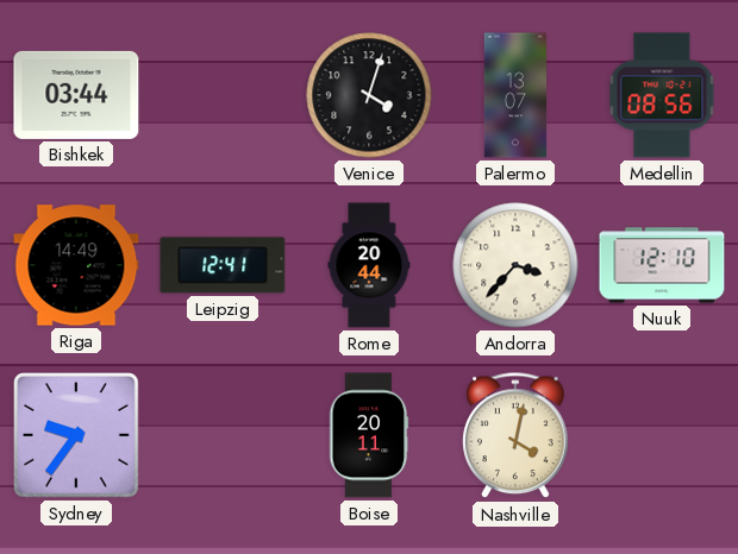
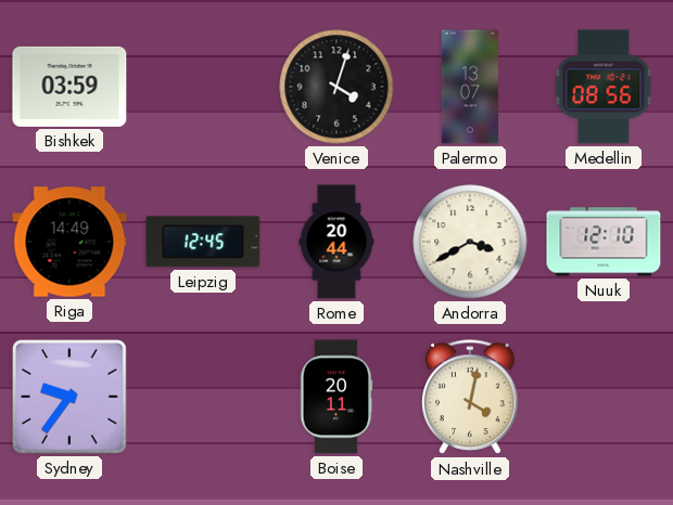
Bishkek: 03:44 -> 03:59
Leipzig: 12:41 -> 12:45
Andorra: 3:37 -> 3:40
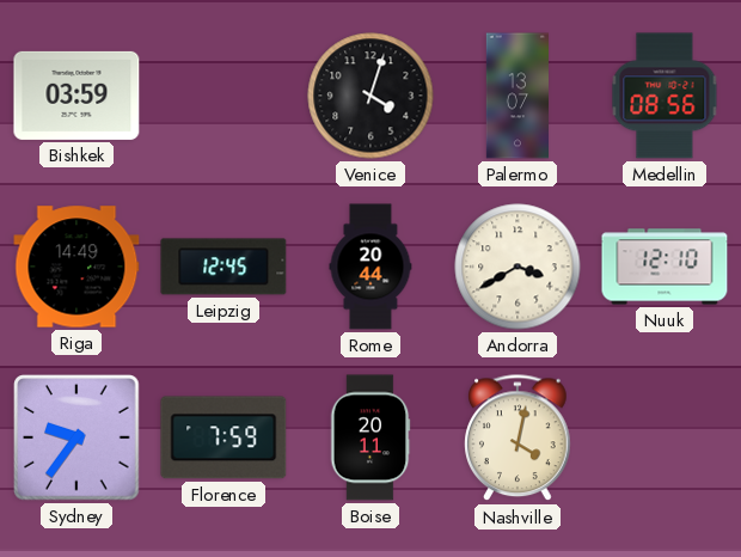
Florence: none -> 7:59
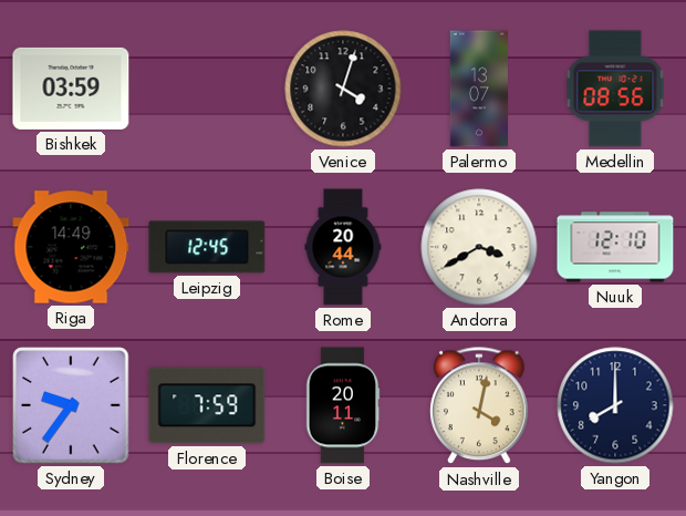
Yangon: none -> 8:00
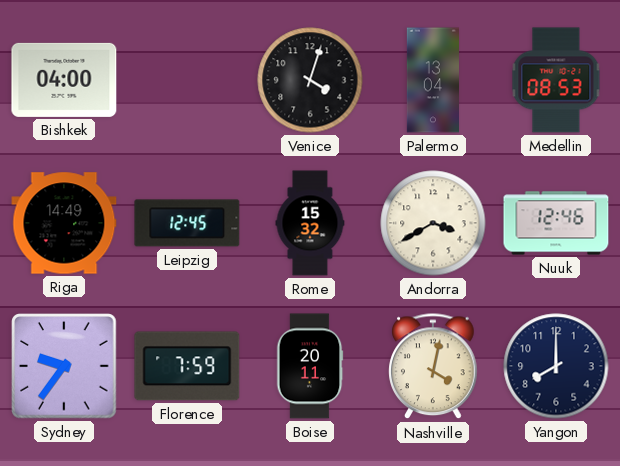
Bishkek: 03:59 -> 04:00
Palermo: 13:07 -> 13:04
Medellin: 08:56 -> 08:53
Rome: 20:44 -> 15:32
Nuuk: 12:10 -> 12:46
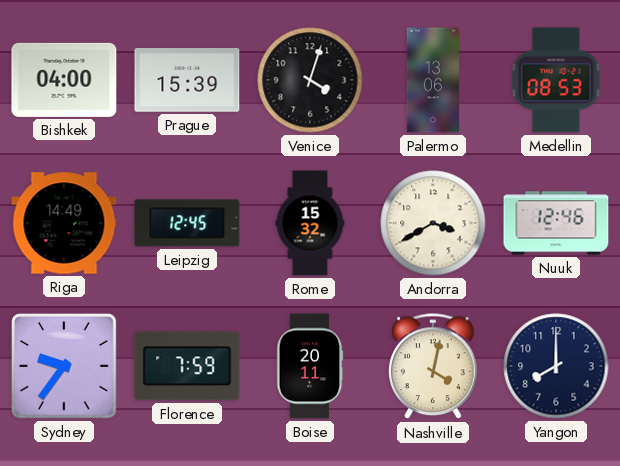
Prague: none -> 15:39
Palermo: 13:04 -> 13:06
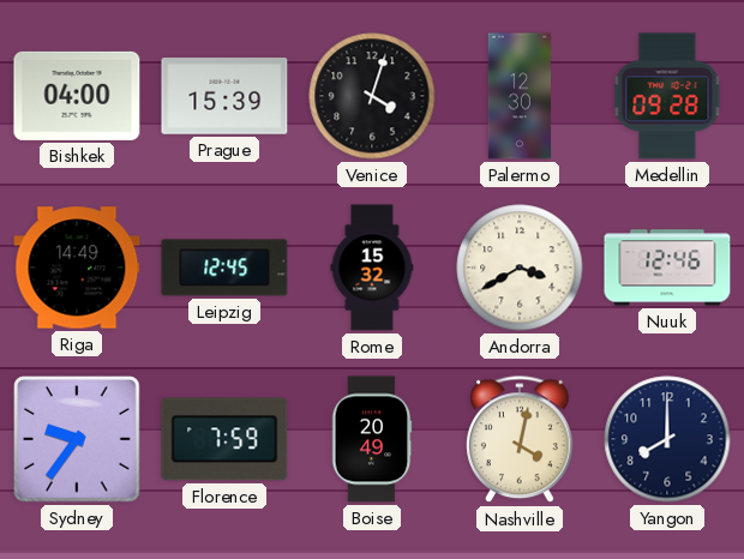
Palermo: 13:06 -> 12:30
Medellin: 08:53 -> 09:28
Boise: 20:11 -> 20:49
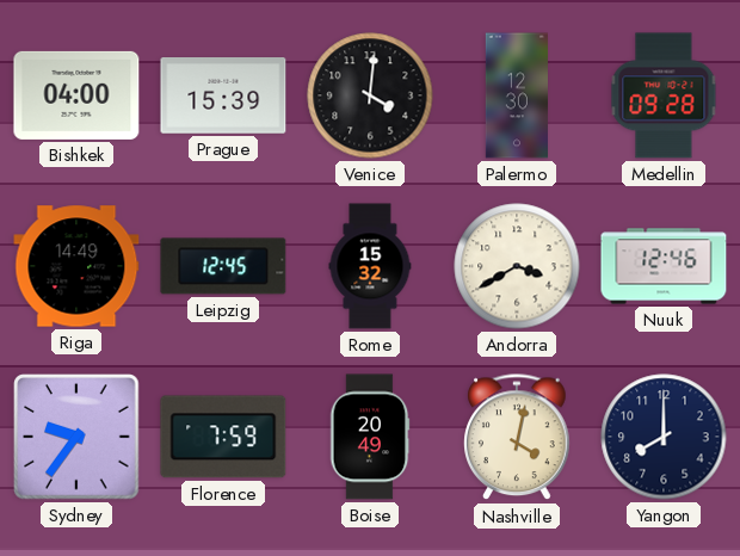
Venice: 4:03 -> 4:01
